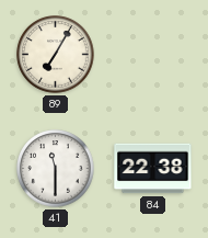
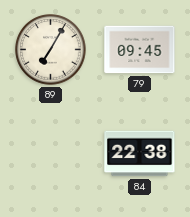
79: none -> 09:45
41: 11:30 -> none
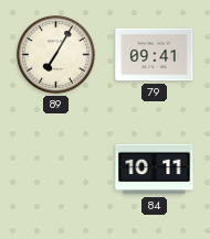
79: 09:45 -> 09:41
84: 22:38 -> 10:11
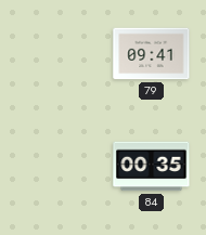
89: 7:05 -> none
84: 10:11 -> 00:35
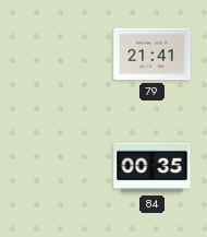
79: 09:41 -> 21:41
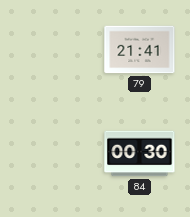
84: 00:35 -> 00:30
